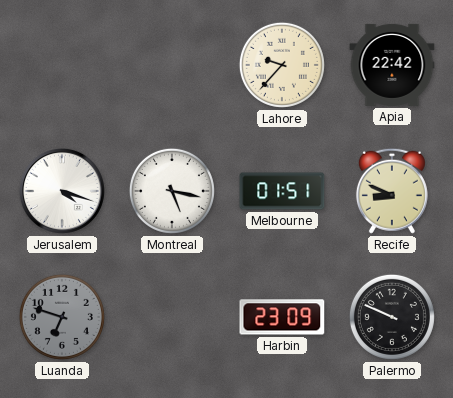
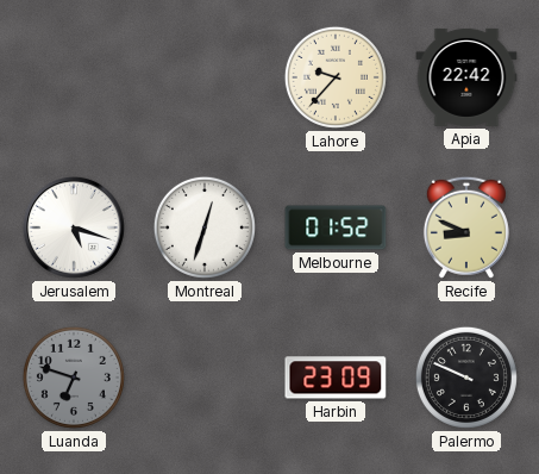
Jerusalem: 4:18 -> 5:18
Montreal: 5:17 -> 12:33
Melbourne: 01:51 -> 01:52
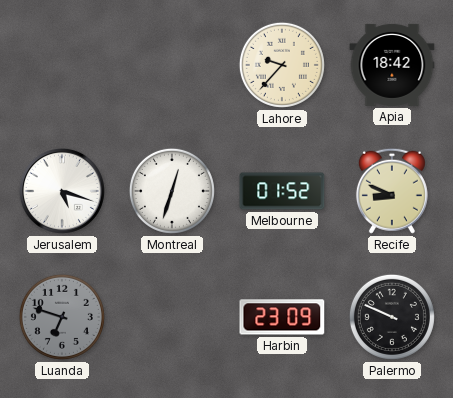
Apia: 22:42 -> 18:42
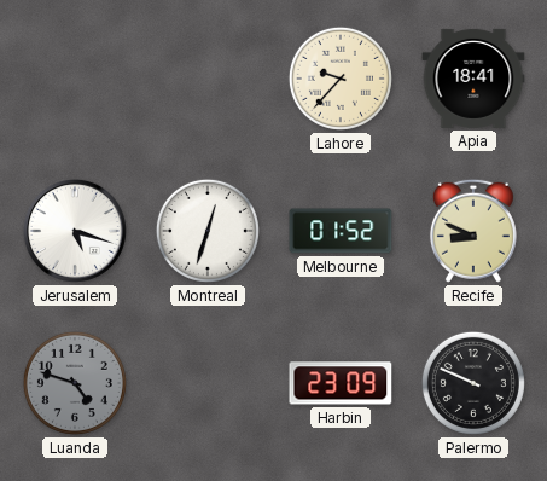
Apia: 18:42 -> 18:41
Luanda: 6:48 -> 4:48
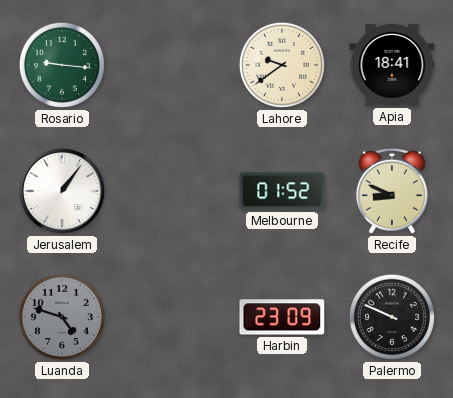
Rosario: none -> 9:16
Lahore: 9:37 -> 9:39
Jerusalem: 5:18 -> 1:06
Montreal: 12:33 -> none
